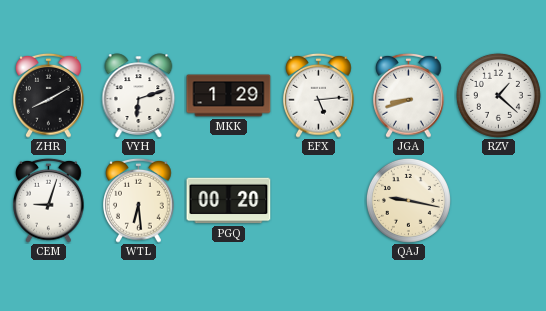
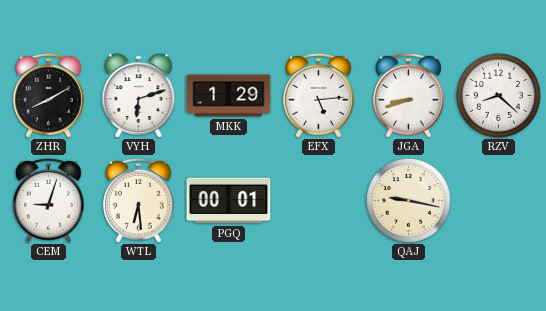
RZV: 1:22 -> 8:22
PGQ: 00:20 -> 00:01
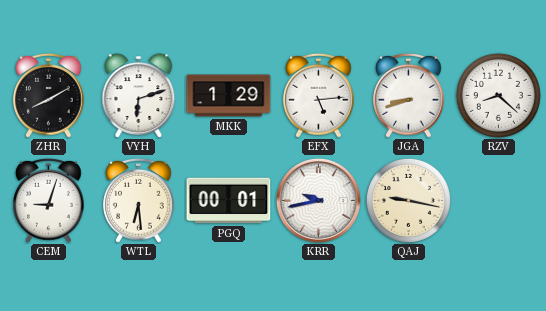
KRR: none -> 9:43
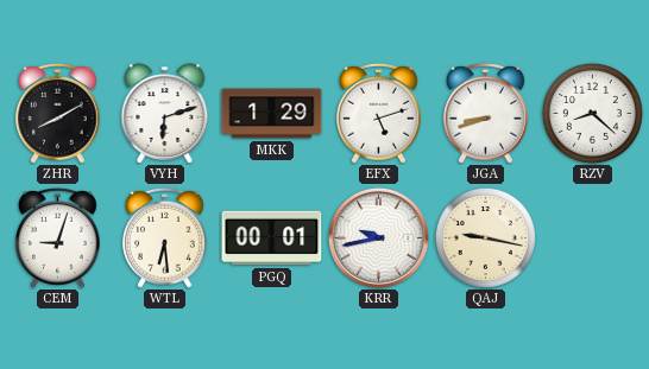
EFX: 5:14 -> 5:12
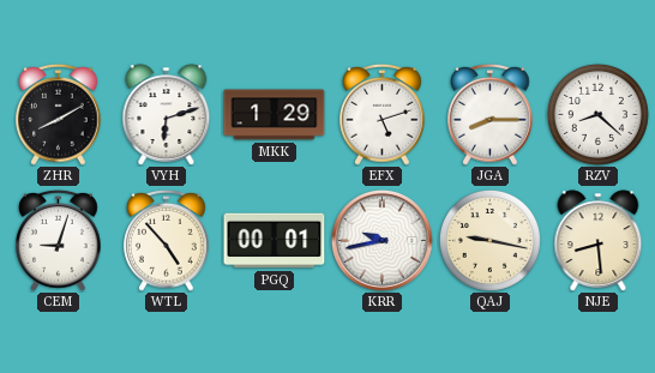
JGA: 8:42 -> 8:15
WTL: 6:29 -> 4:53
NJE: none -> 8:29
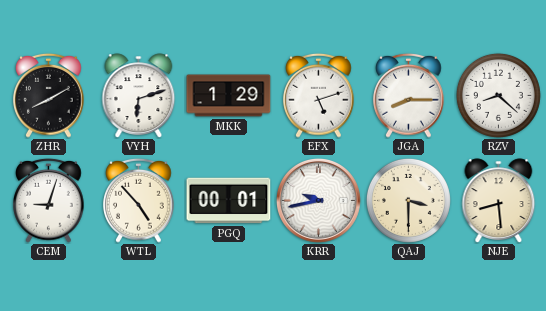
QAJ: 9:17 -> 3:30
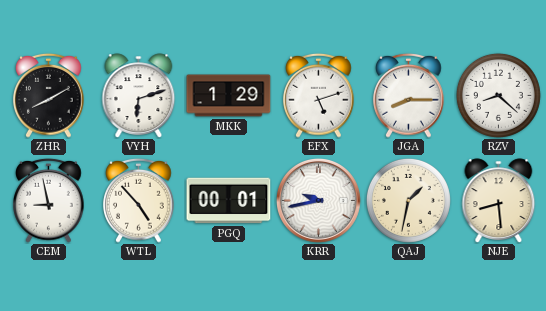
CEM: 9:03 -> 8:58
QAJ: 3:30 -> 1:32
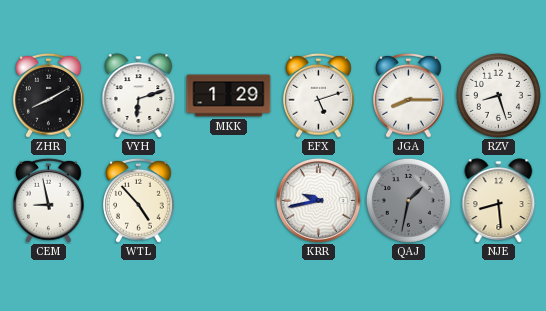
RZV: 8:22 -> 8:27
PGQ: 00:01 -> none
QAJ dial: cream -> grey
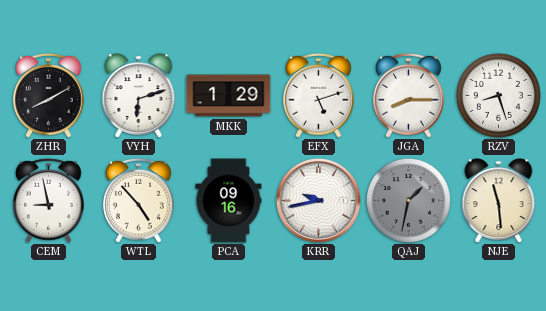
PCA: none -> 09:16
NJE: 8:29 -> 11:29
